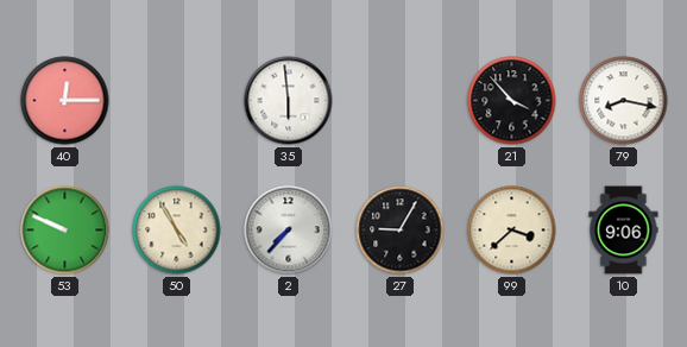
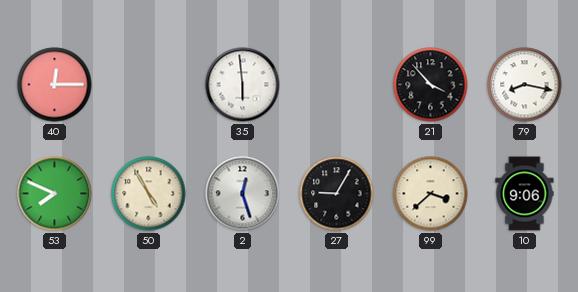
53: 9:49 -> 7:49
2: 7:37 -> 12:27
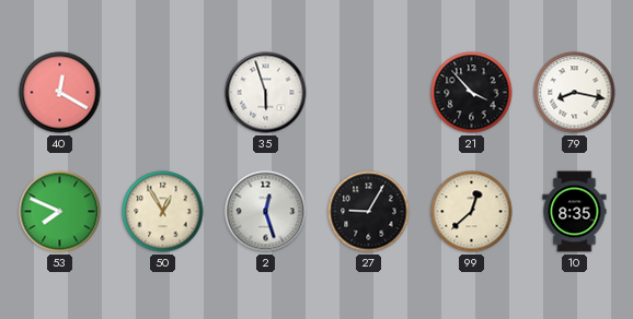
40: 12:15 -> 12:20
35: 5:59 -> 5:57
50: 4:55 -> 12:55
99: 3:38 -> 12:38
10: 9:06 -> 8:35
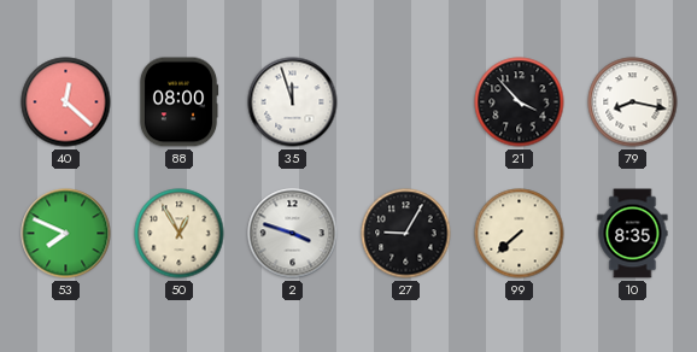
40: 12:20 -> 12:22
88: none -> 08:00
35: 5:57 -> 11:57
2: 12:27 -> 3:48
99: 12:38 -> 7:38
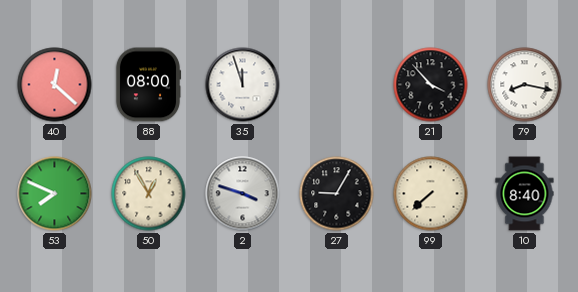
10: 8:35 -> 8:40
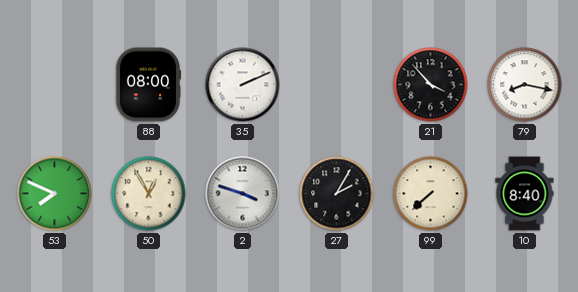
40: 12:22 -> none
35: 11:57 -> 2:11
27: 9:05 -> 2:05
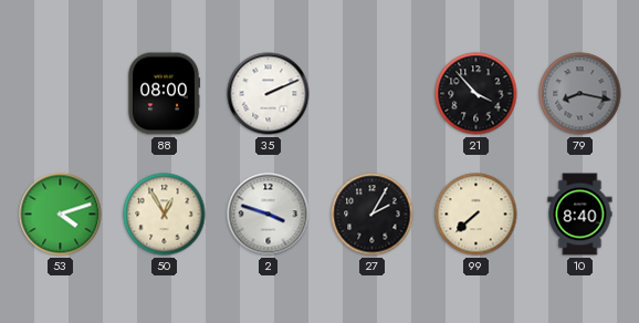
79 dial: white -> grey
53: 7:49 -> 4:12
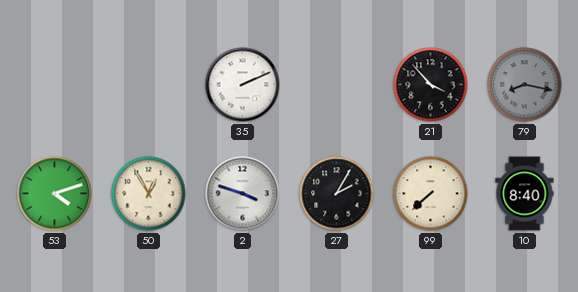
88: 08:00 -> none
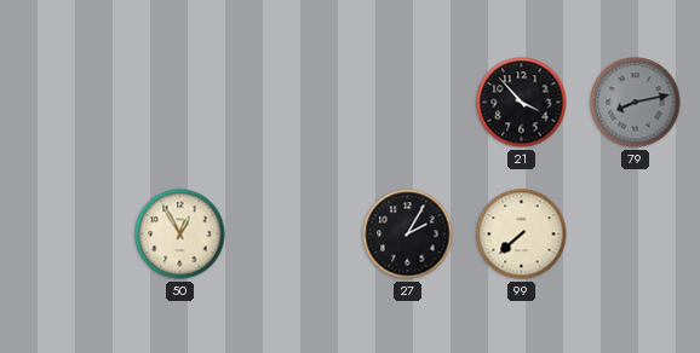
35: 2:11 -> none
79: 8:17 -> 8:13
53: 4:12 -> none
2: 3:48 -> none
10: 8:40 -> none
